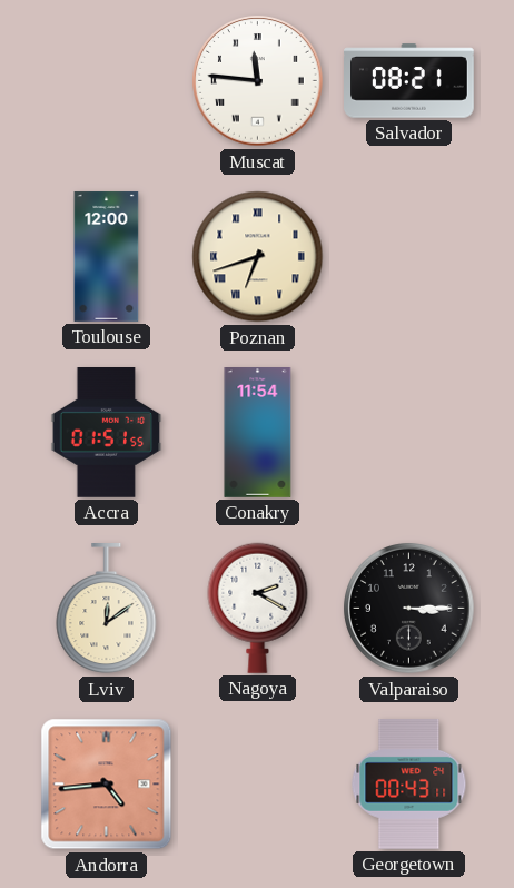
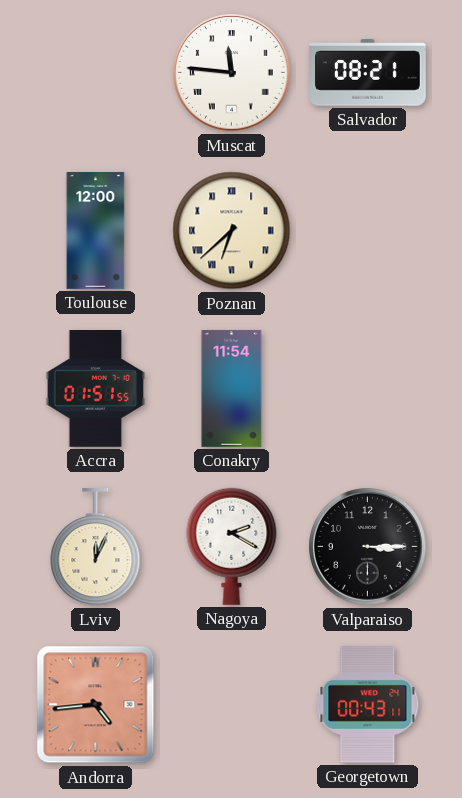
Poznan: 6:42 -> 6:38
Lviv: 12:09 -> 12:04
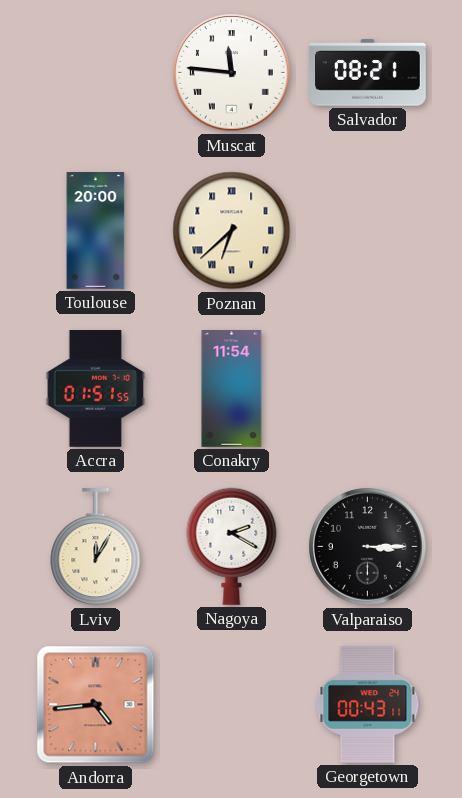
Toulouse: 12:00 -> 20:00
Lviv: 12:04 -> 12:05
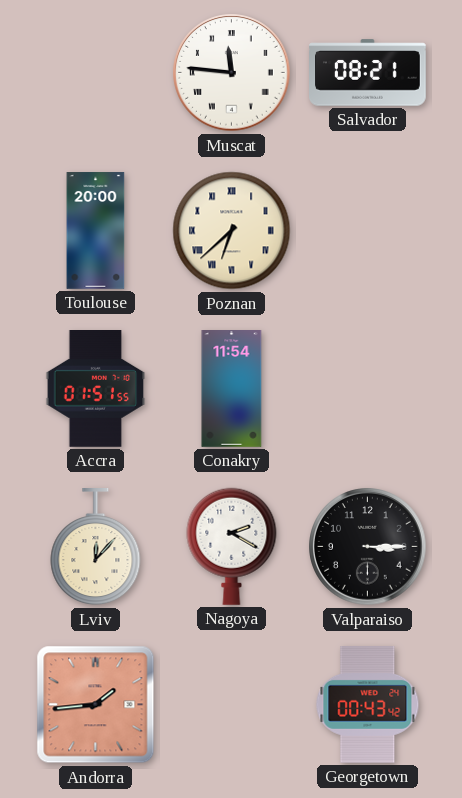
Lviv: 12:05 -> 12:07
Andorra: 4:44 -> 1:44
Georgetown: 00:43:11 -> 00:43:42
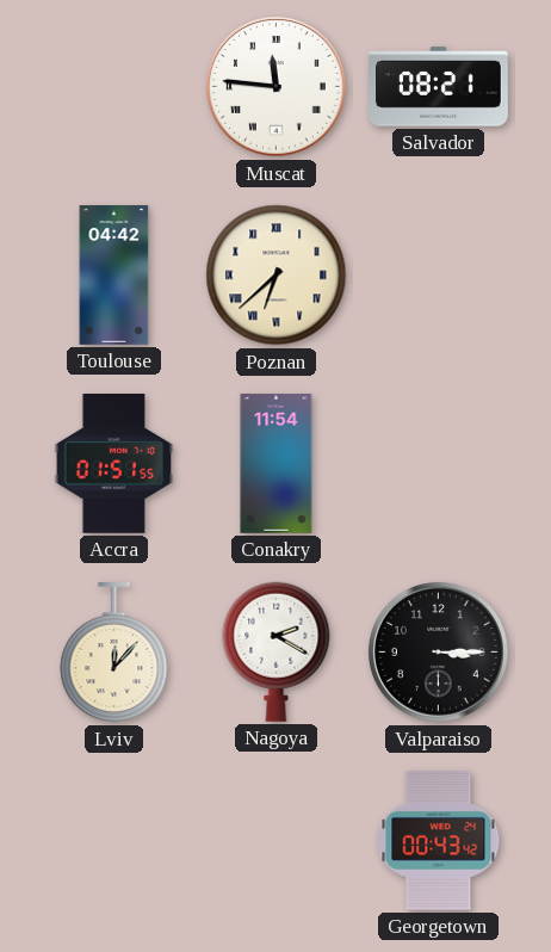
Toulouse: 20:00 -> 04:42
Andorra: 1:44 -> none
